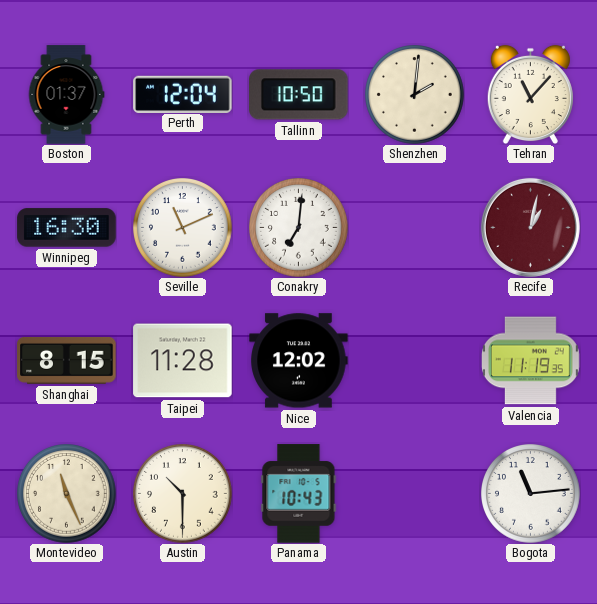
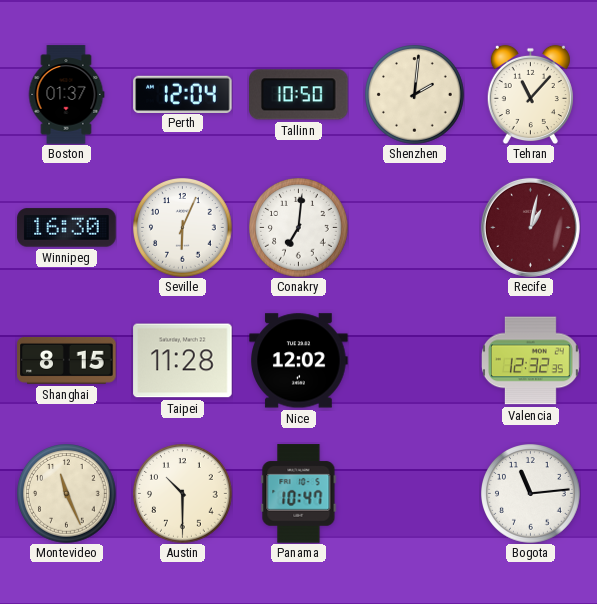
Seville: 11:11 -> 6:04
Valencia: 11:19 -> 12:32
Panama: 10:43 -> 10:47
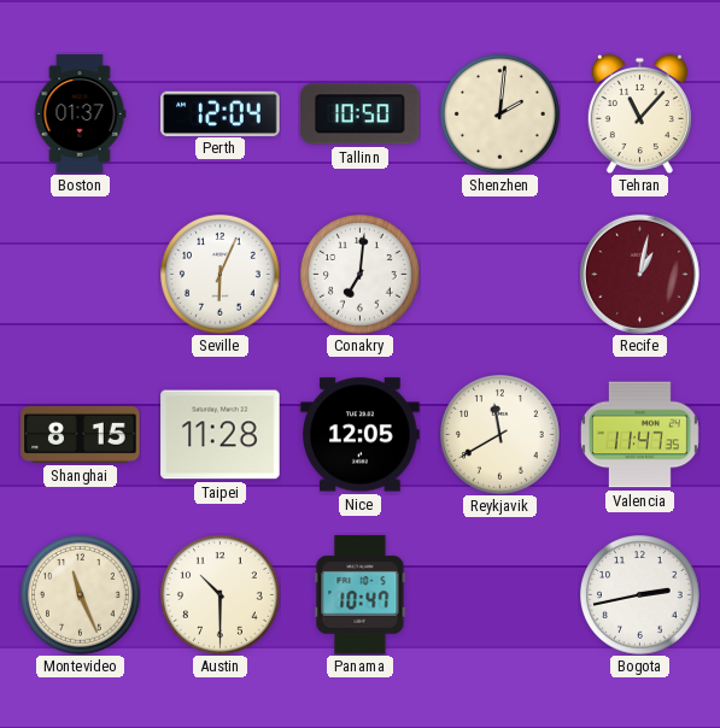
Winnipeg: 16:30 -> none
Nice: 12:02 -> 12:05
Reykjavik: none -> 11:40
Valencia: 12:32 -> 11:47
Bogota: 11:14 -> 2:43
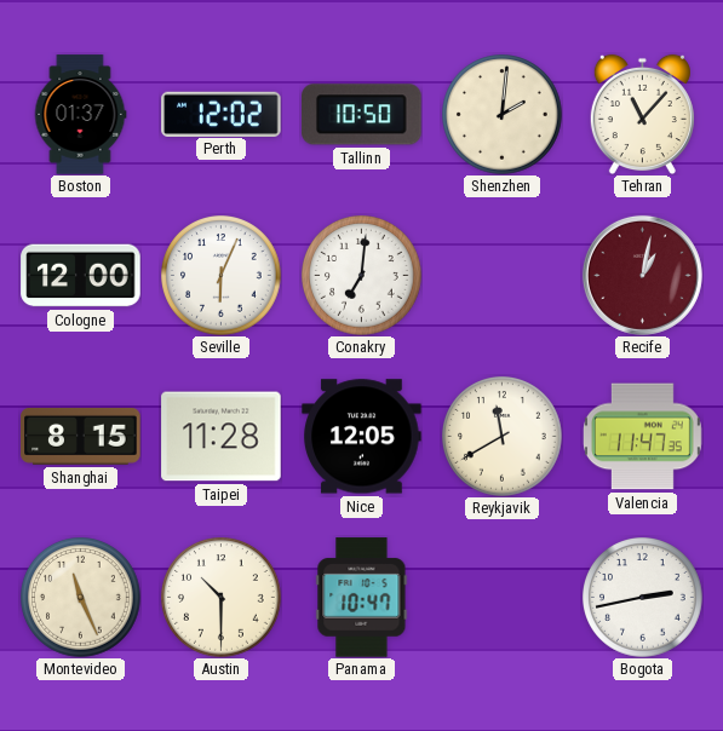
Perth: 12:04 -> 12:02
Cologne: none -> 12:00
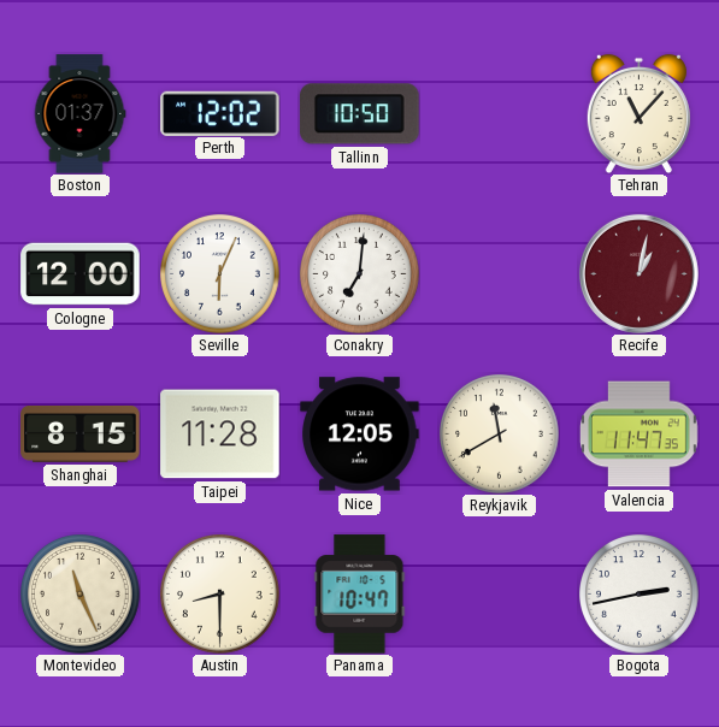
Shenzhen: 2:01 -> none
Austin: 10:30 -> 8:30
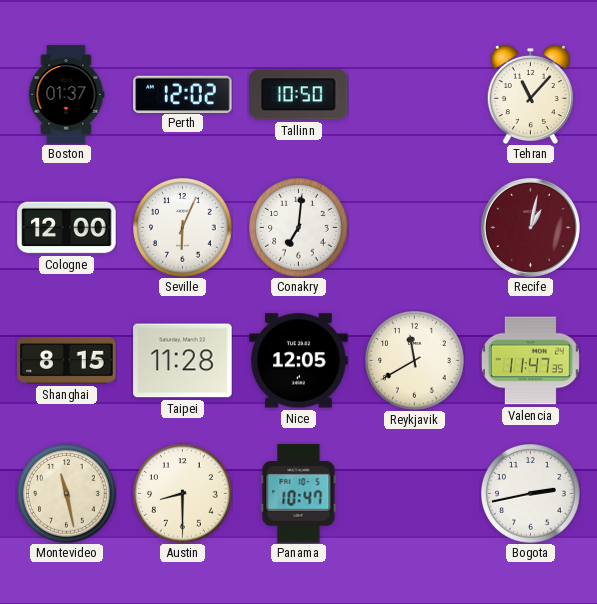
Montevideo: 11:26 -> 11:28
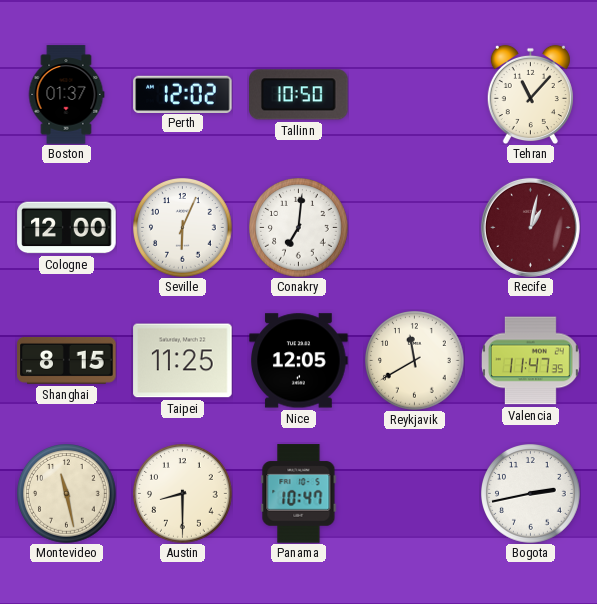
Taipei: 11:28 -> 11:25
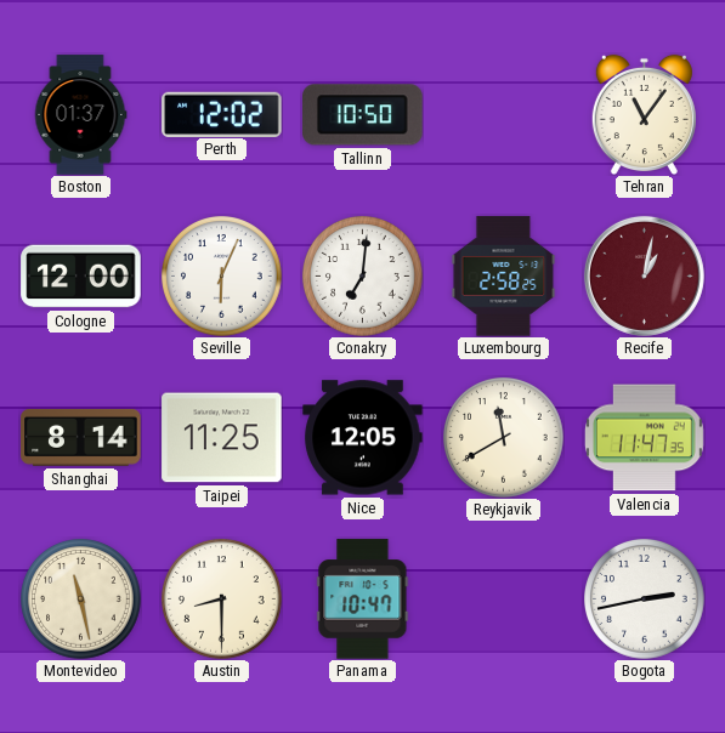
Tehran: 11:07 -> 11:06
Luxembourg: none -> 2:58
Shanghai: 8:15 -> 8:14
